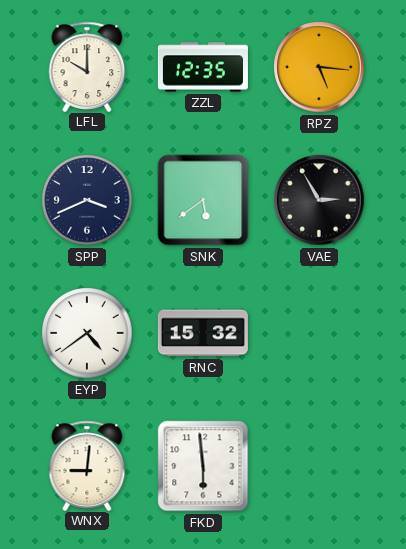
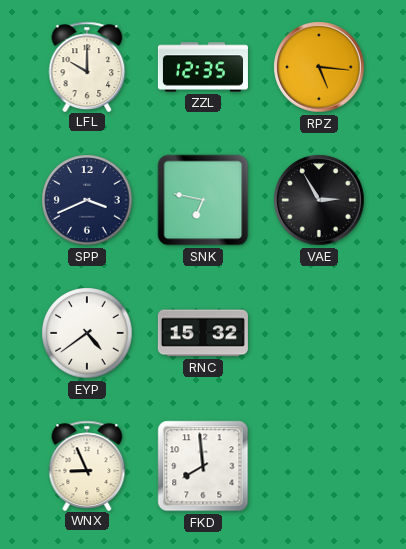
SNK: 5:39 -> 6:47
WNX: 9:01 -> 8:56
FKD: 5:59 -> 7:59
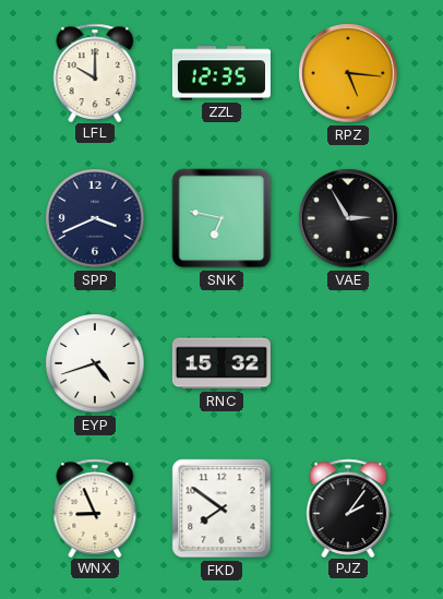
EYP: 4:39 -> 4:42
FKD: 7:59 -> 7:51
PJZ: none -> 2:06
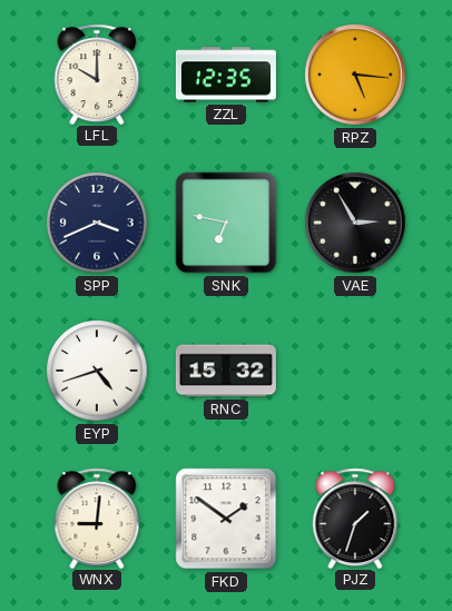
WNX: 8:56 -> 9:01
FKD: 7:51 -> 1:51
PJZ: 2:06 -> 1:33
